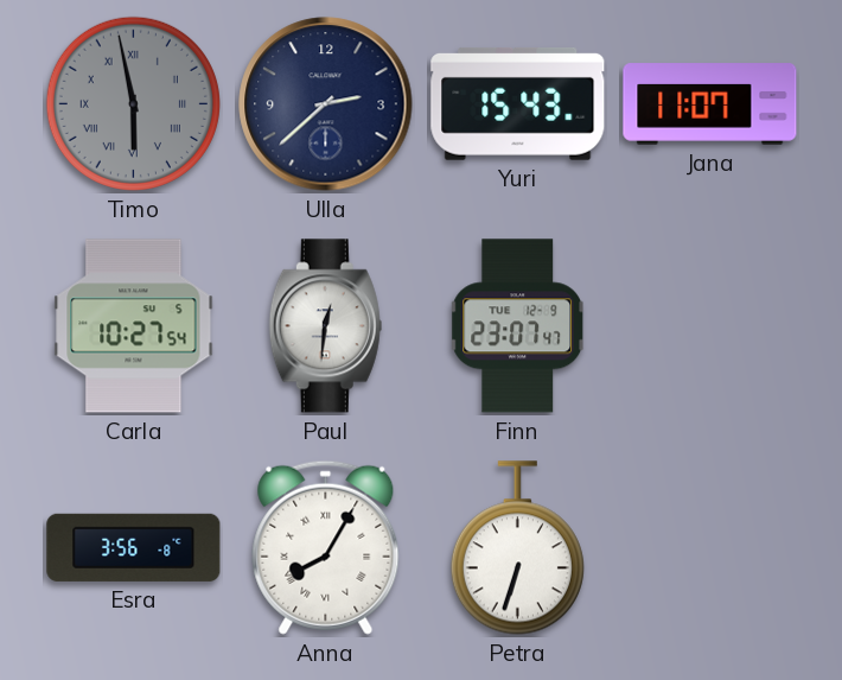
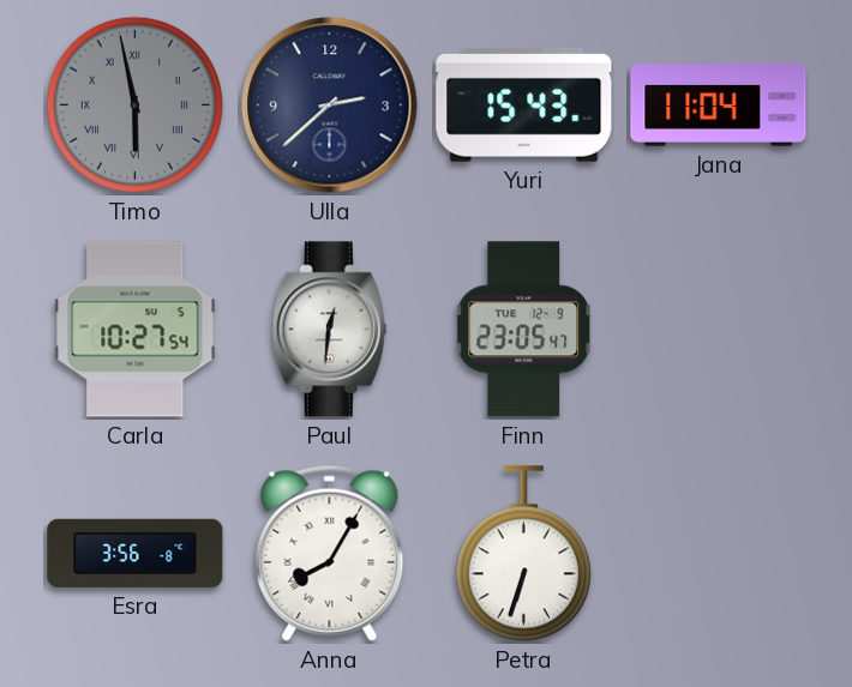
Jana: 11:07 -> 11:04
Finn: 23:07 -> 23:05
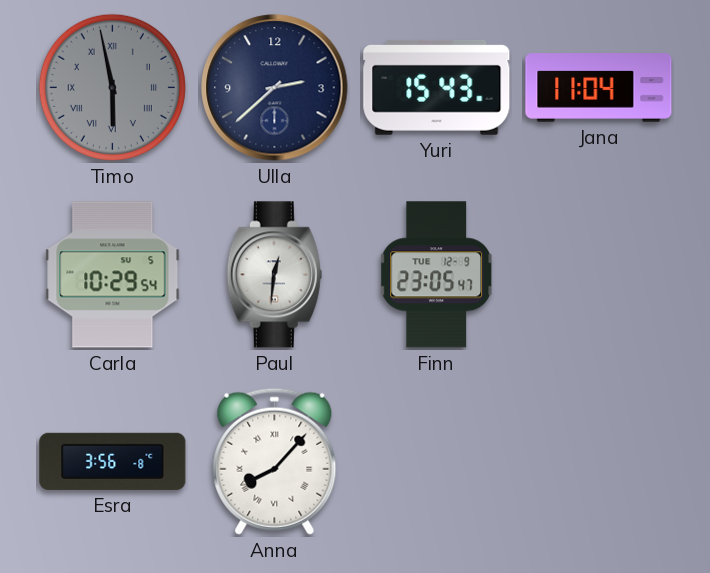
Carla: 10:27 -> 10:29
Anna: 8:05 -> 8:07
Petra: 6:33 -> none
